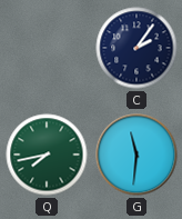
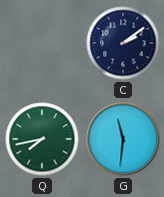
C: 2:06 -> 2:09
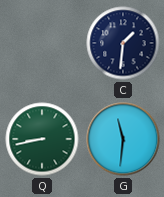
C: 2:09 -> 1:31
Q: 7:43 -> 8:43
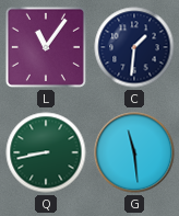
L: none -> 11:06
G: 11:31 -> 11:29
